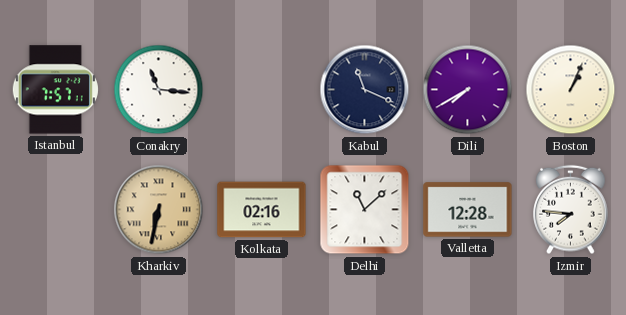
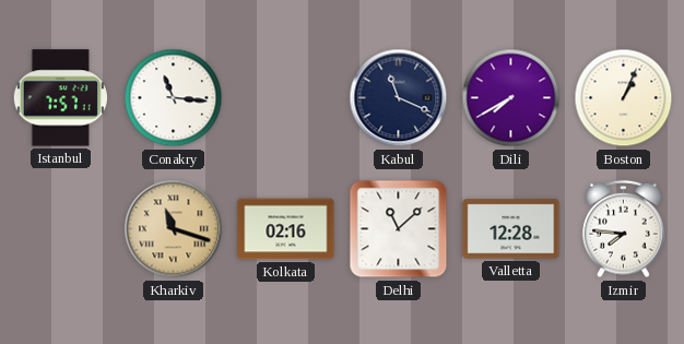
Kharkiv: 6:32 -> 11:18
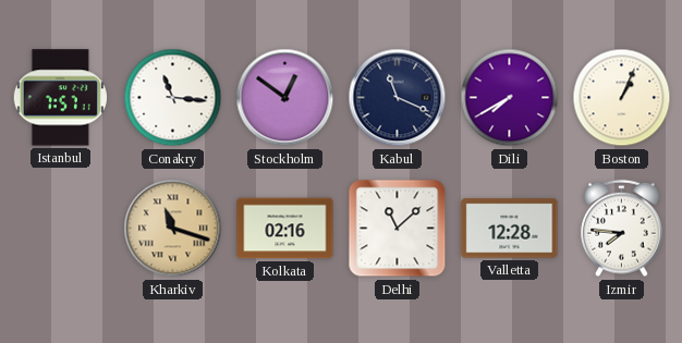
Stockholm: none -> 12:51
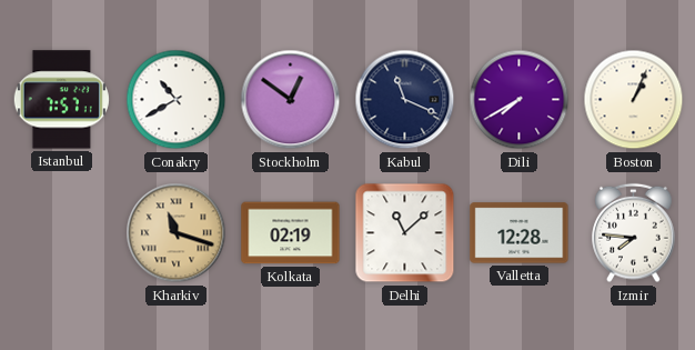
Conakry: 11:16 -> 10:40
Kolkata: 02:16 -> 02:19
